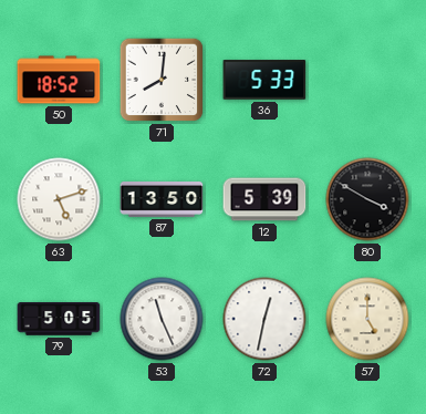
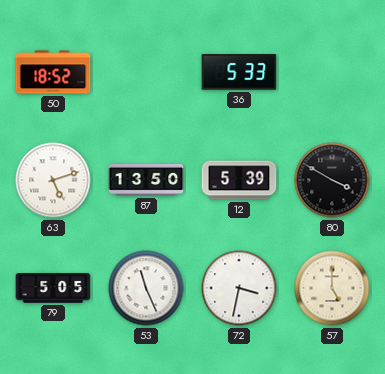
71: 8:01 -> none
72: 12:32 -> 3:32
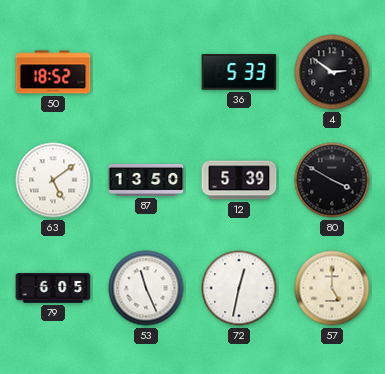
4: none -> 2:51
63: 5:12 -> 5:09
79: 5:05 -> 6:05
72: 3:32 -> 12:32
